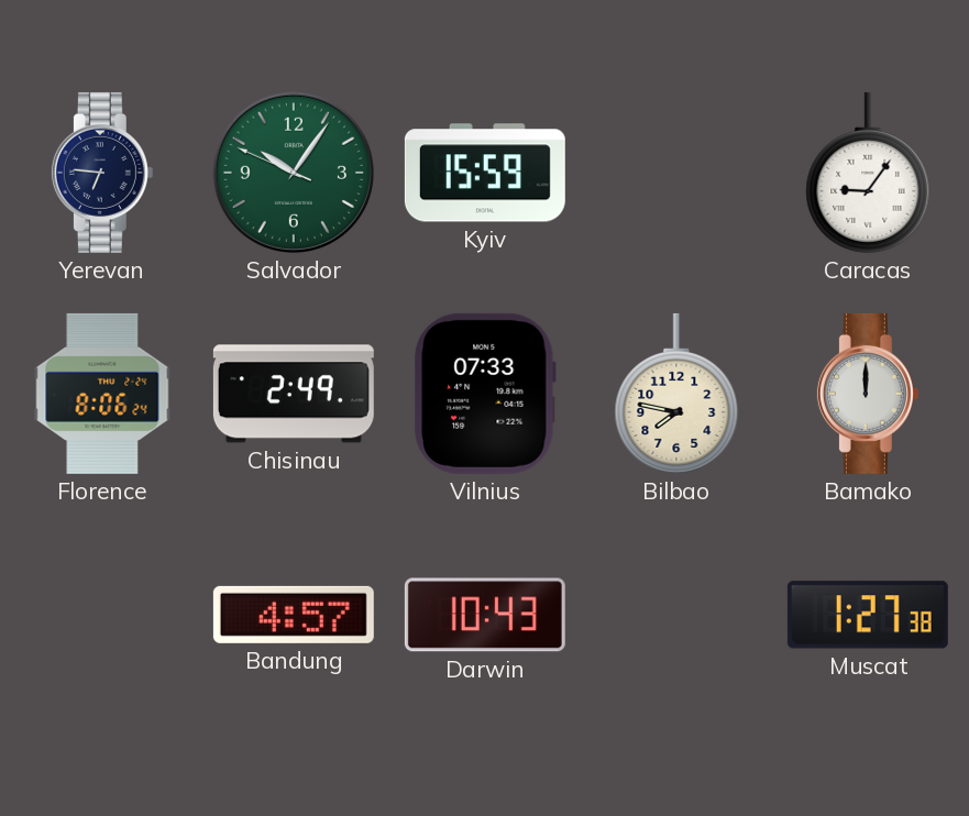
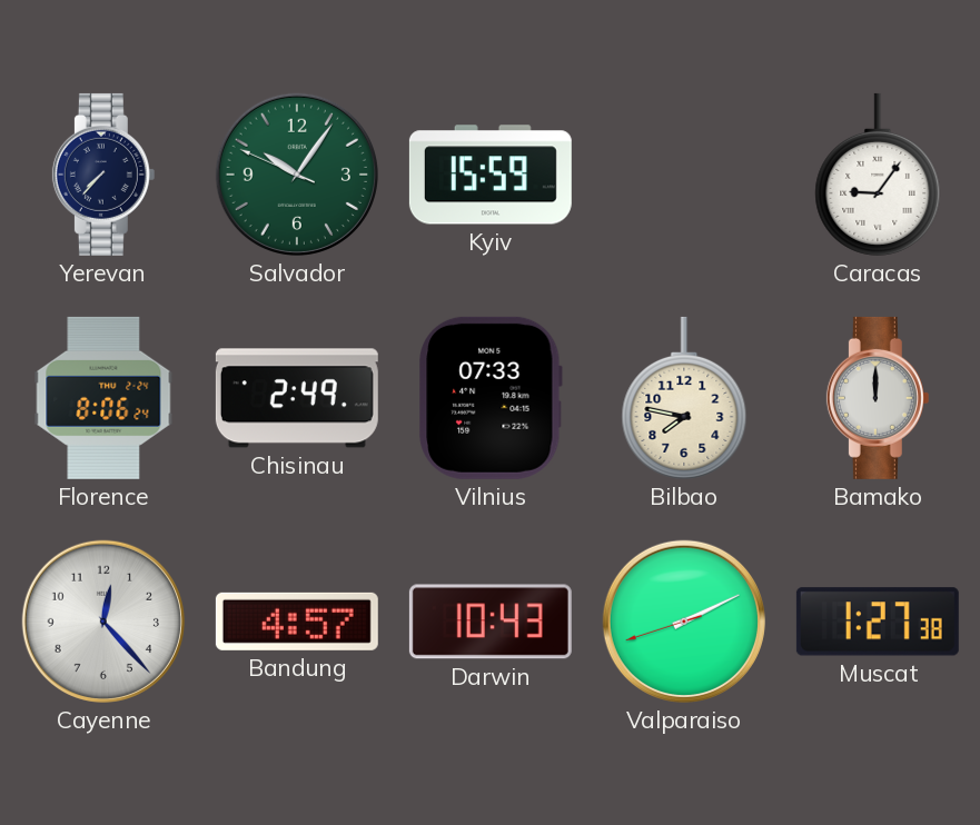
Yerevan: 6:46 -> 7:37
Cayenne: none -> 12:23
Valparaiso: none -> 2:10
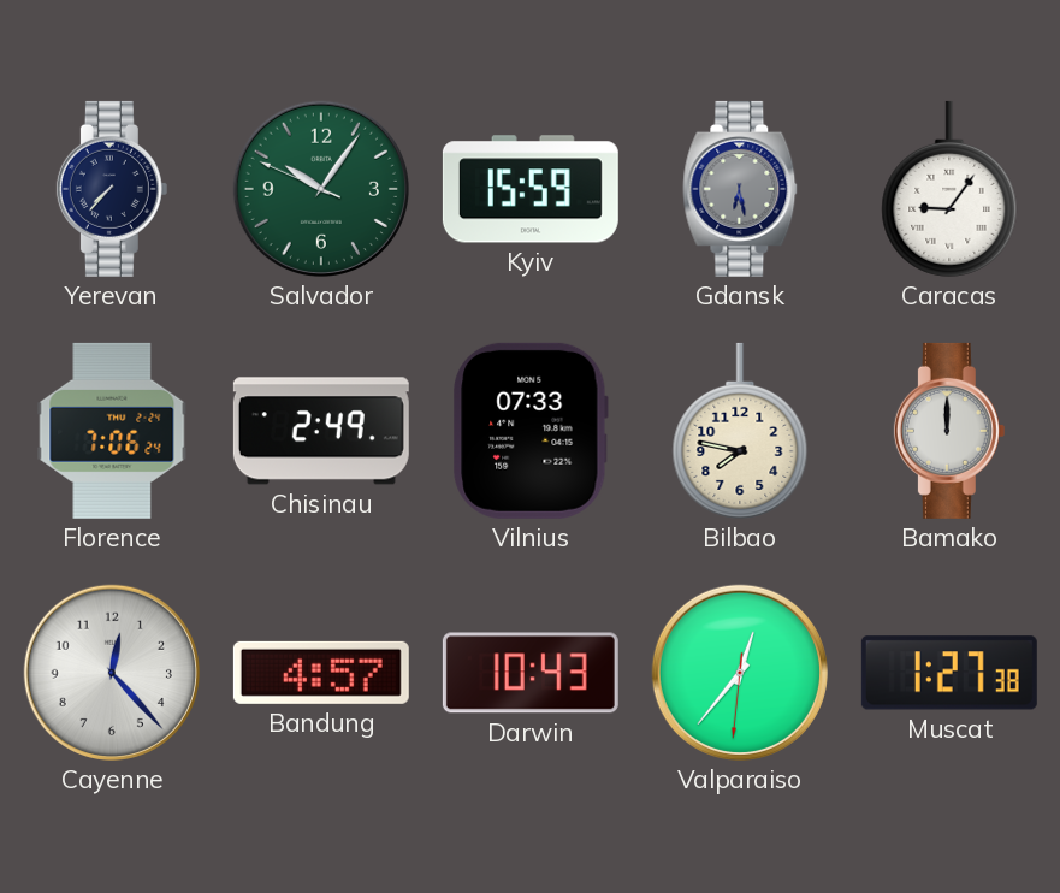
Gdansk: none -> 6:28
Florence: 8:06 -> 7:06
Valparaiso: 2:10 -> 12:36
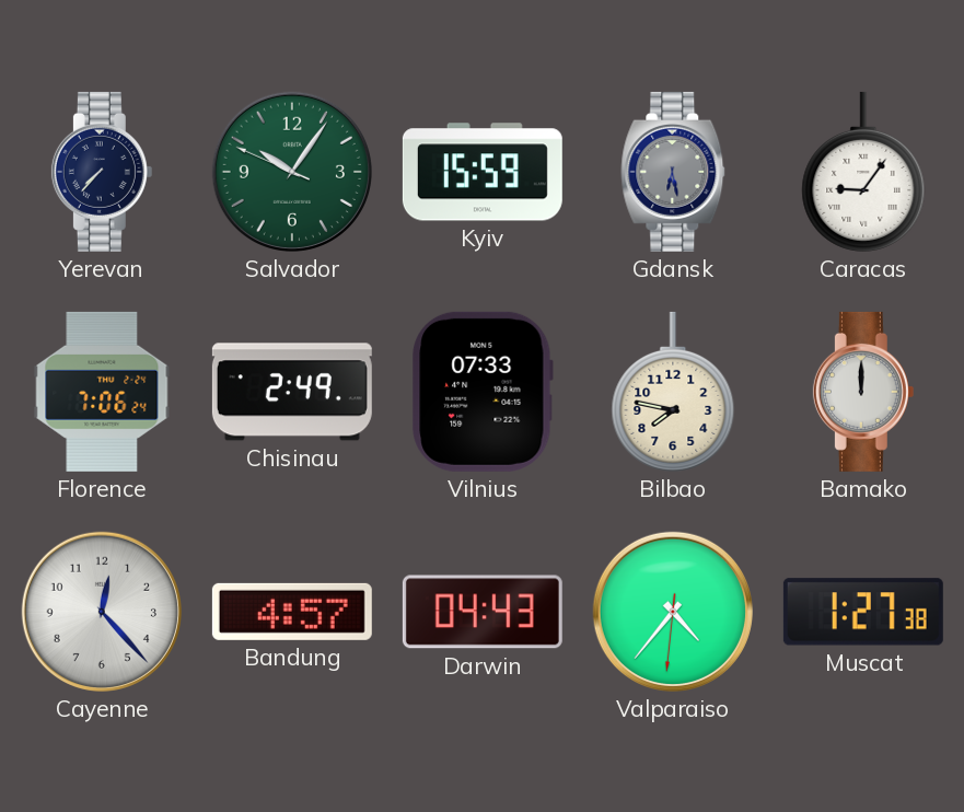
Darwin: 10:43 -> 04:43
Valparaiso: 12:36 -> 4:36
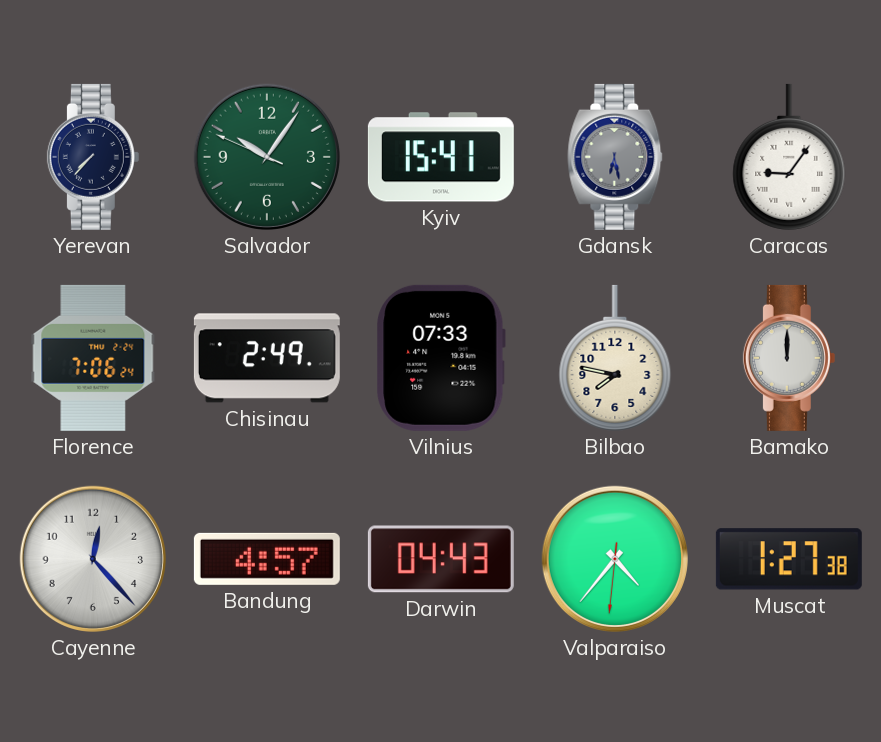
Kyiv: 15:59 -> 15:41
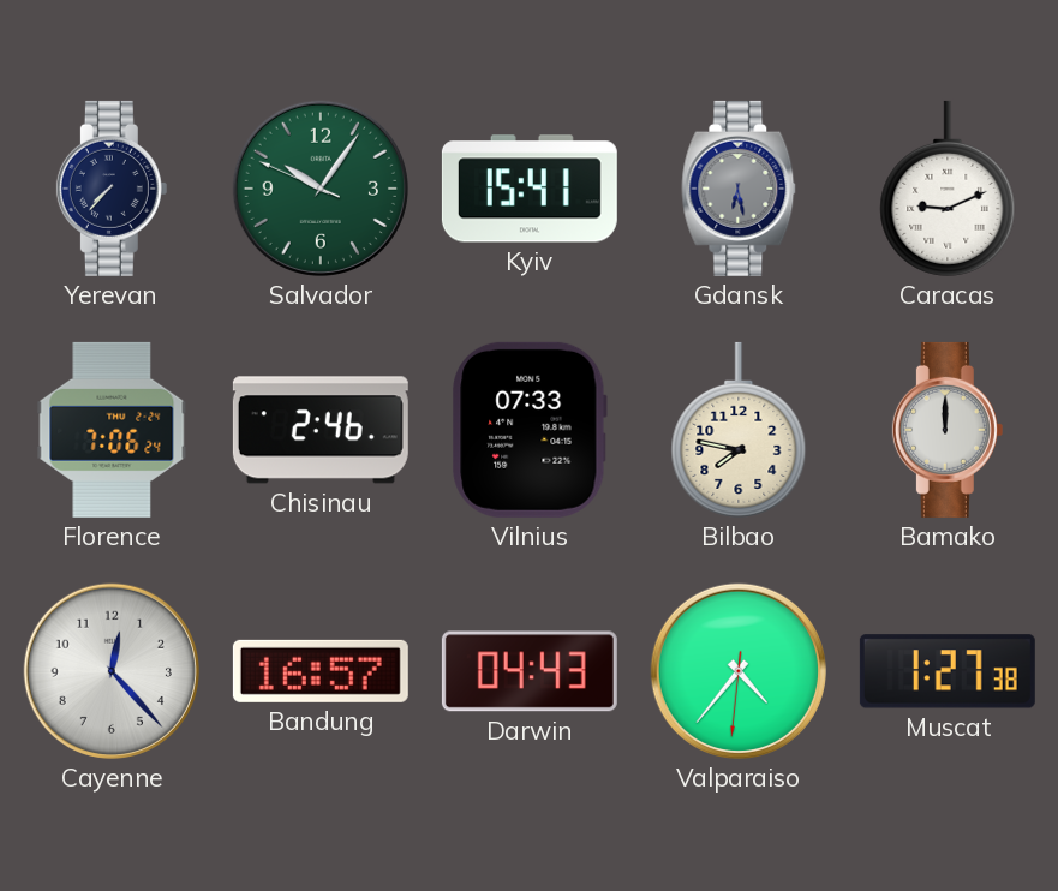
Caracas: 9:06 -> 9:11
Chisinau: 2:49 -> 2:46
Bandung: 4:57 -> 16:57
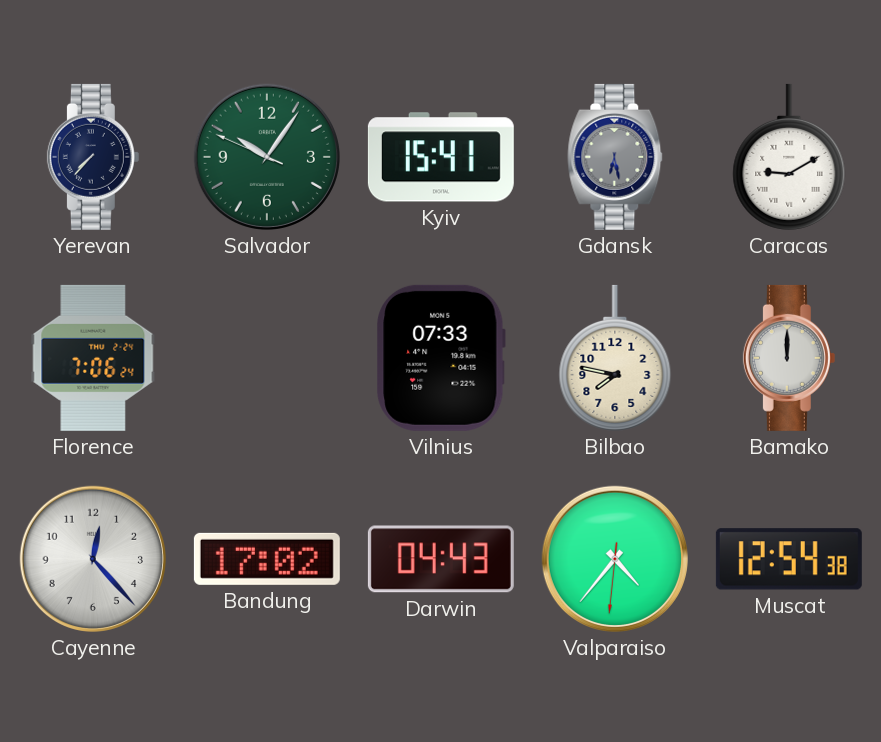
Caracas: 9:11 -> 9:10
Chisinau: 2:46 -> none
Bandung: 16:57 -> 17:02
Muscat: 1:27 -> 12:54
